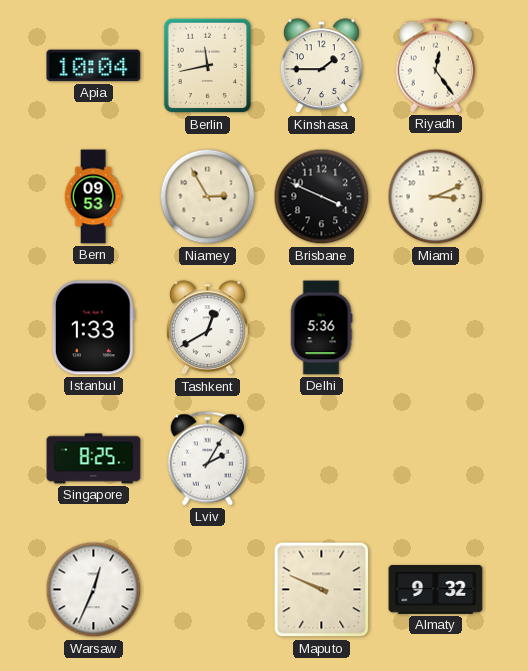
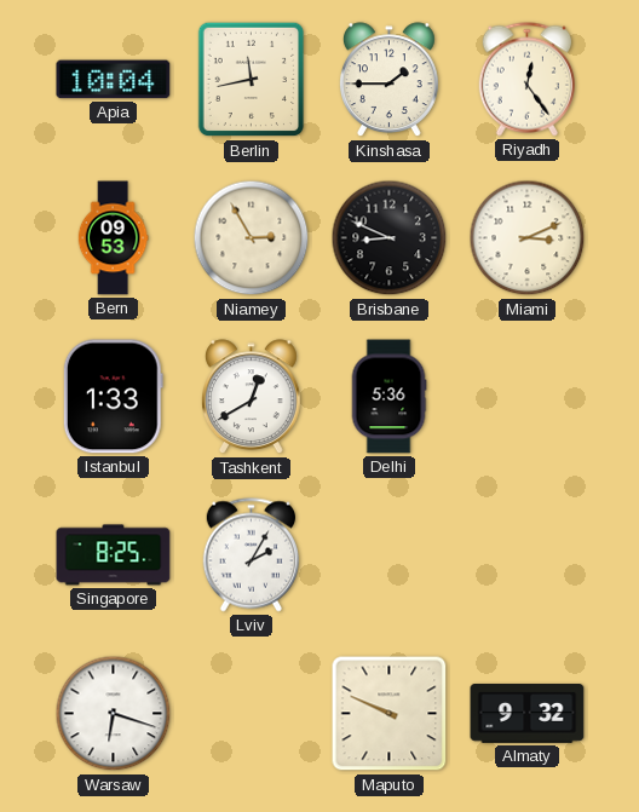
Brisbane: 3:49 -> 8:49
Warsaw: 12:34 -> 6:18
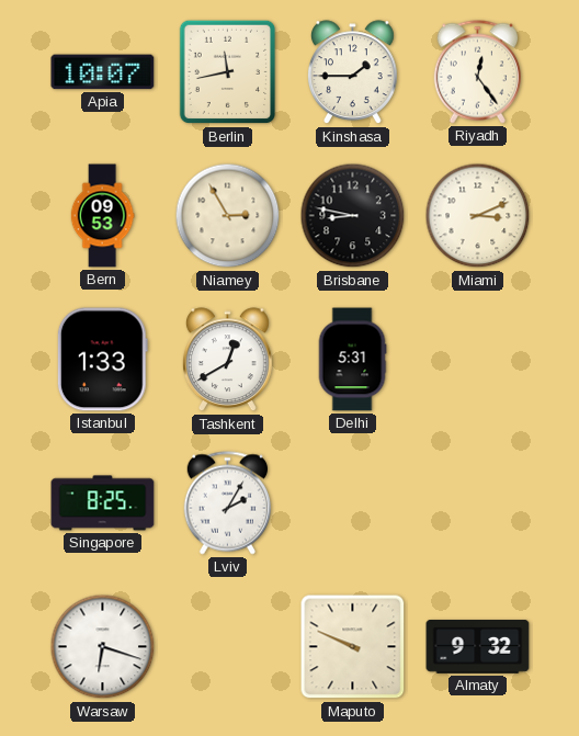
Apia: 10:04 -> 10:07
Brisbane: 8:49 -> 8:47
Delhi: 5:36 -> 5:31
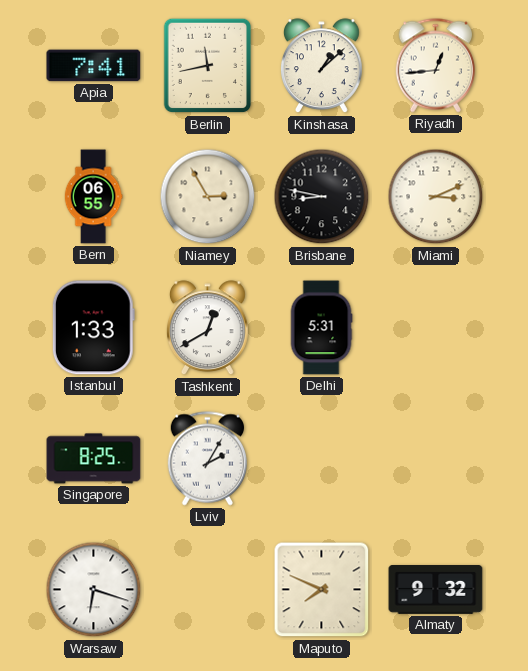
Apia: 10:07 -> 7:41
Kinshasa: 1:45 -> 1:08
Riyadh: 12:24 -> 12:44
Bern: 09:53 -> 06:55
Maputo: 9:49 -> 7:49
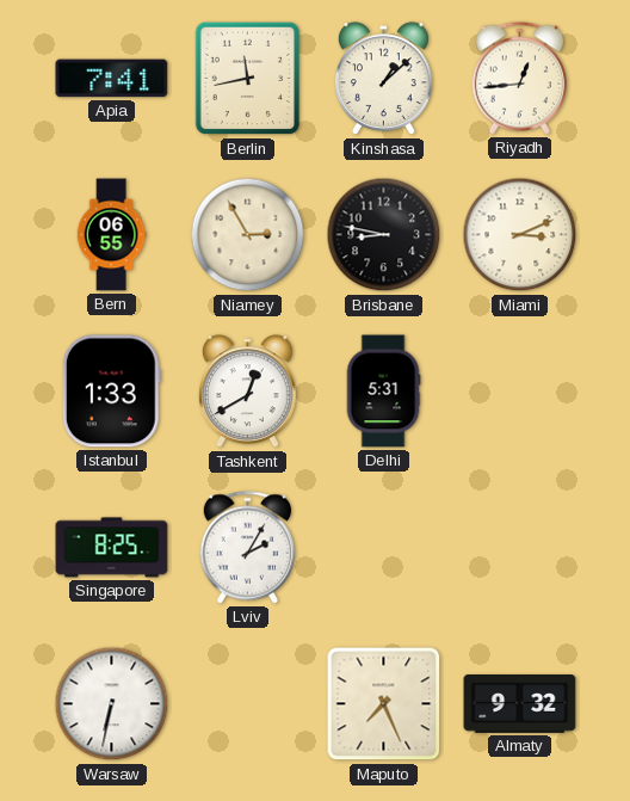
Warsaw: 6:18 -> 6:32
Maputo: 7:49 -> 7:26
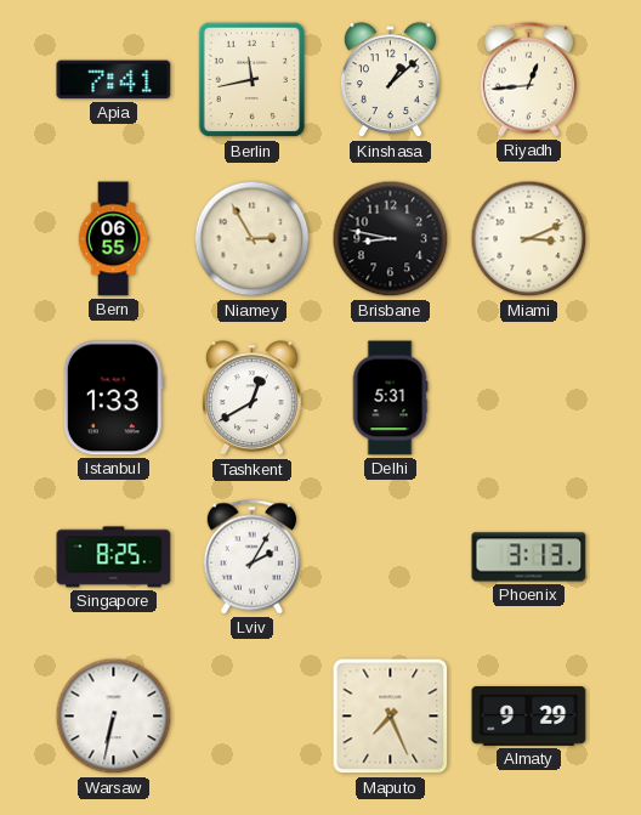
Phoenix: none -> 3:13
Almaty: 9:32 -> 9:29
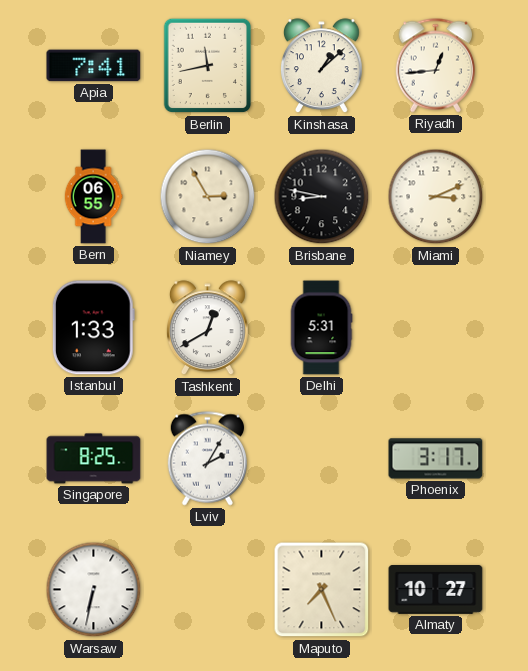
Phoenix: 3:13 -> 3:17
Almaty: 9:29 -> 10:27
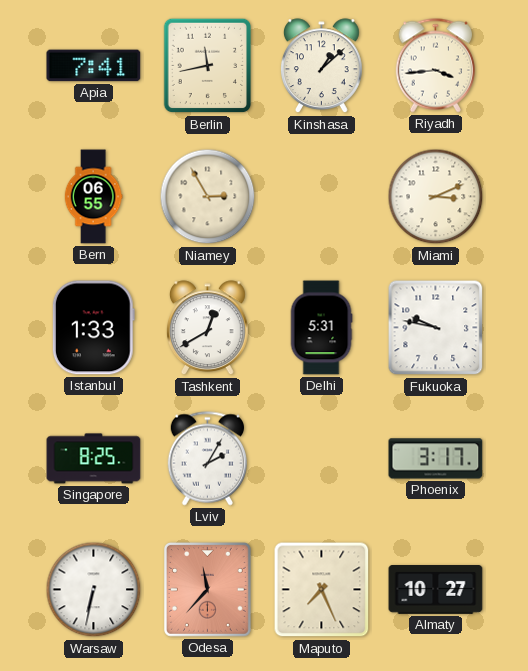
Riyadh: 12:44 -> 3:44
Brisbane: 8:47 -> none
Fukuoka: none -> 9:47
Odesa: none -> 11:37
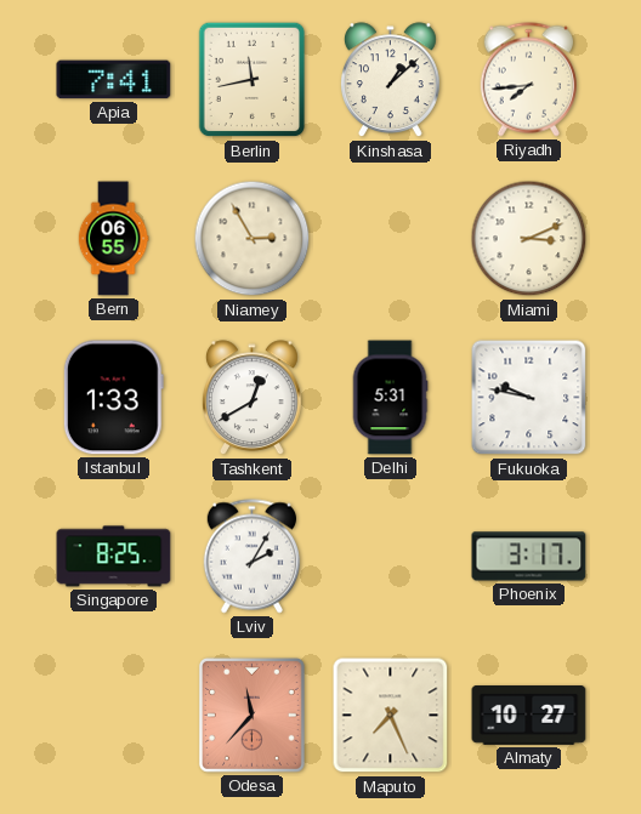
Riyadh: 3:44 -> 7:44
Warsaw: 6:32 -> none
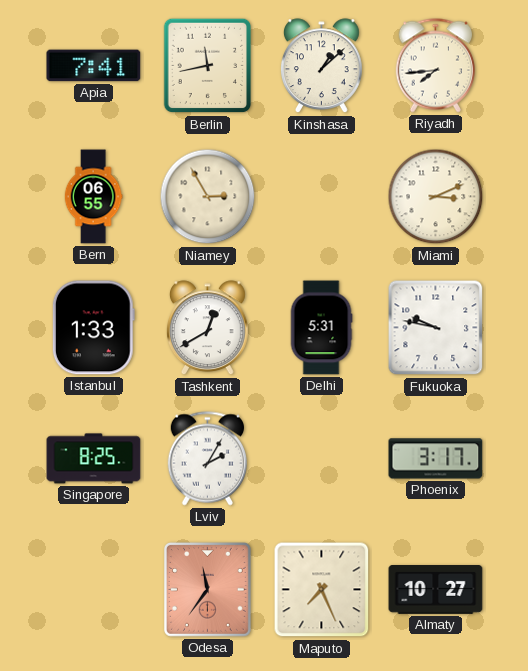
Odesa: 11:37 -> 11:36
